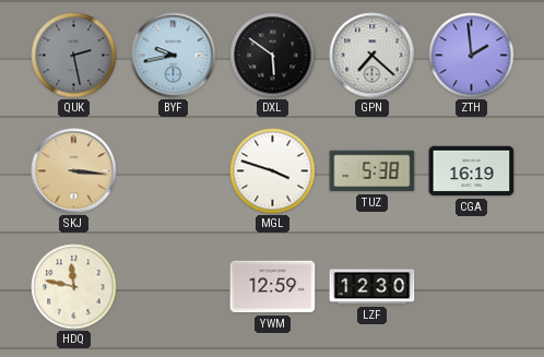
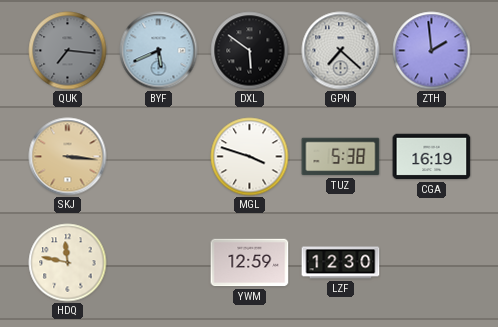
QUK: 2:28 -> 7:16
BYF: 9:43 -> 5:41
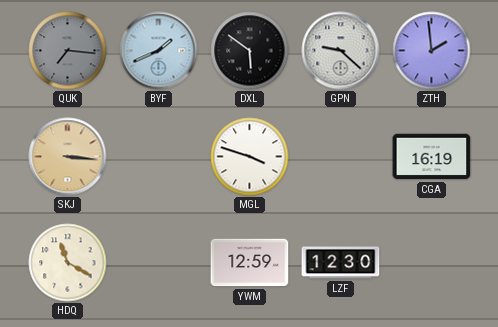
BYF: 5:41 -> 1:41
GPN: 7:22 -> 9:22
TUZ: 5:38 -> none
HDQ: 11:47 -> 11:20
